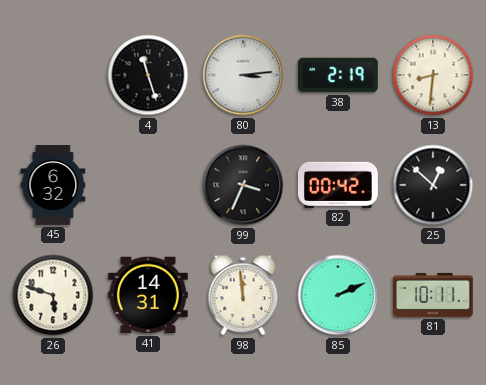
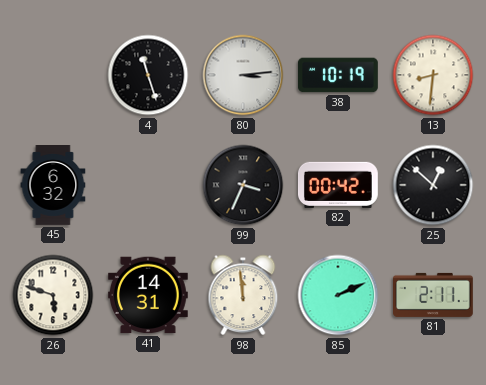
38: 2:19 -> 10:19
81: 10:11 -> 2:11
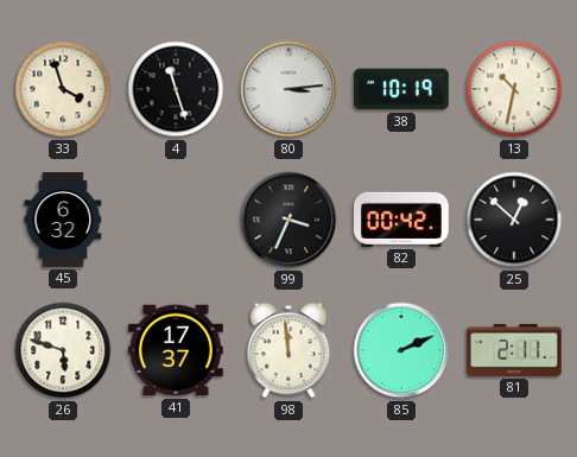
33: none -> 3:57
13: 8:31 -> 10:32
41: 14:31 -> 17:37
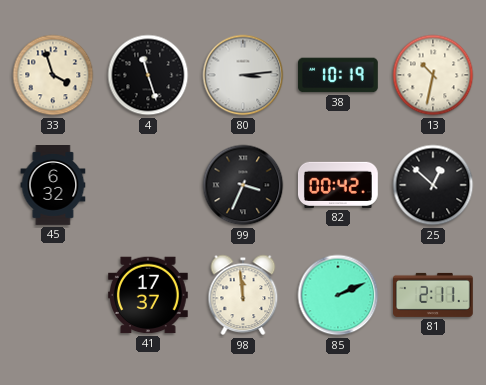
26: 5:48 -> none
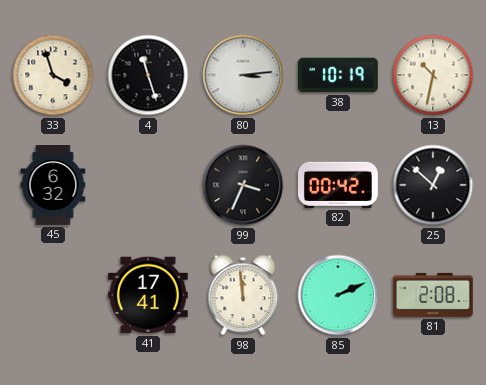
41: 17:37 -> 17:41
81: 2:11 -> 2:08
